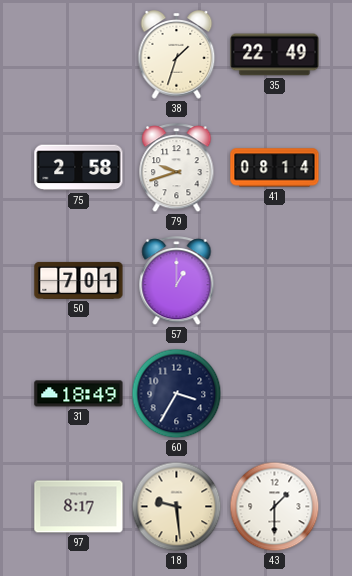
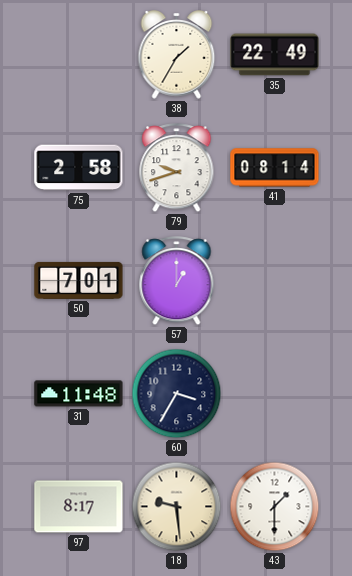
38: 1:33 -> 1:35
31: 18:49 -> 11:48
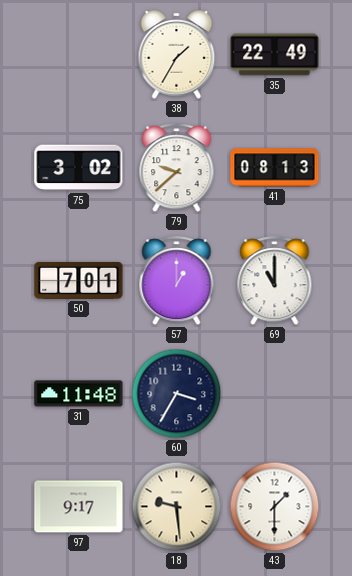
75: 2:58 -> 3:02
79: 9:42 -> 9:38
41: 08:14 -> 08:13
69: none -> 11:00
97: 8:17 -> 9:17
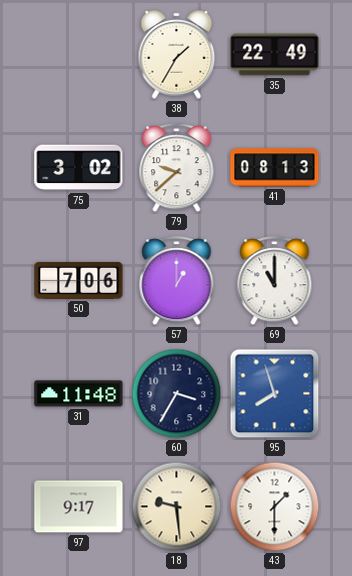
50: 7:01 -> 7:06
95: none -> 7:57
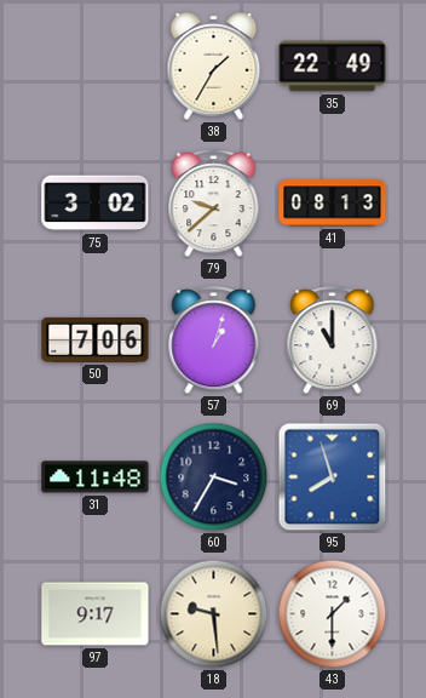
57: 1:00 -> 1:03
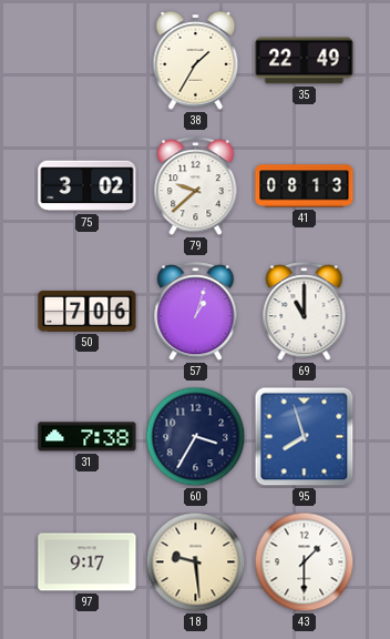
31: 11:48 -> 7:38
